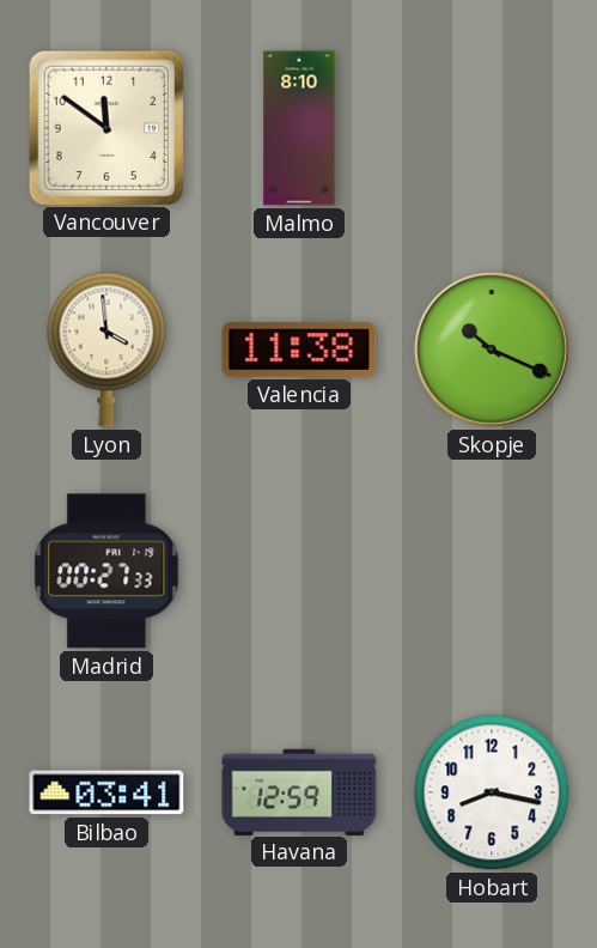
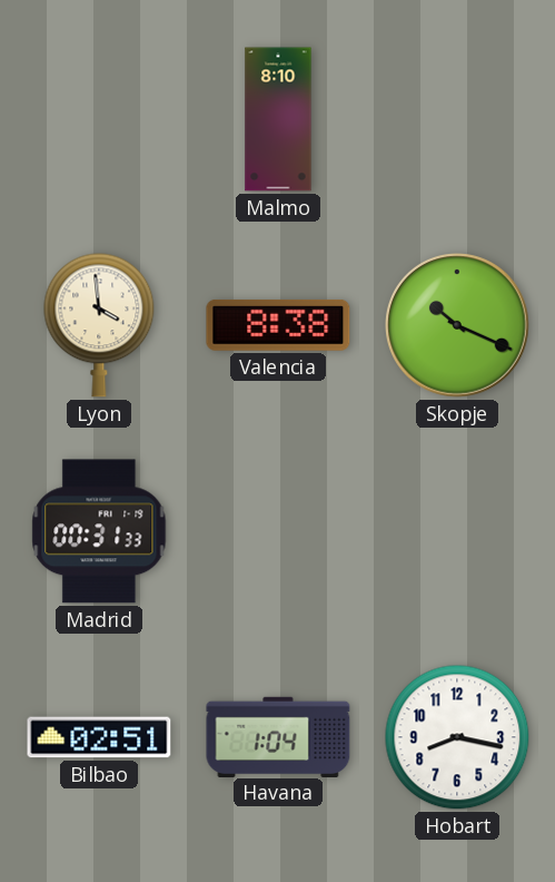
Vancouver: 11:51 -> none
Valencia: 11:38 -> 8:38
Madrid: 00:27 -> 00:31
Bilbao: 03:41 -> 02:51
Havana: 12:59 -> 1:04
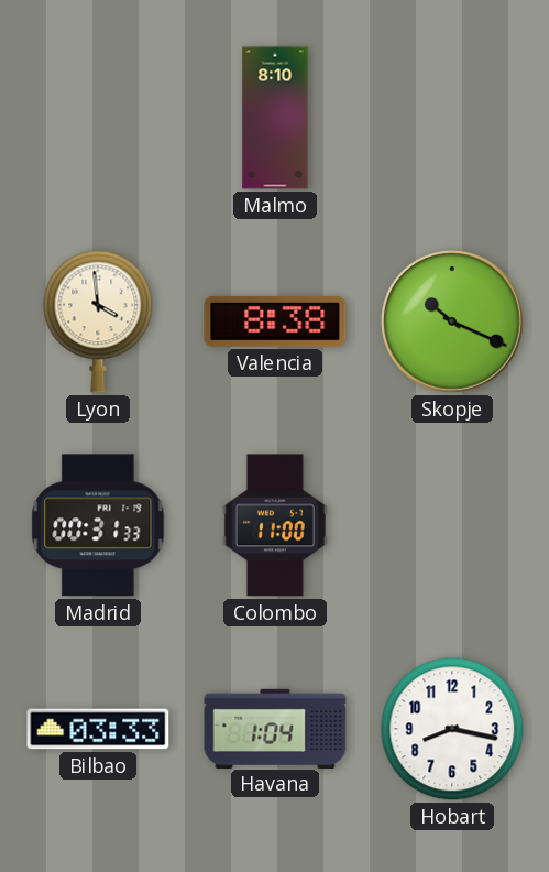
Colombo: none -> 11:00
Bilbao: 02:51 -> 03:33
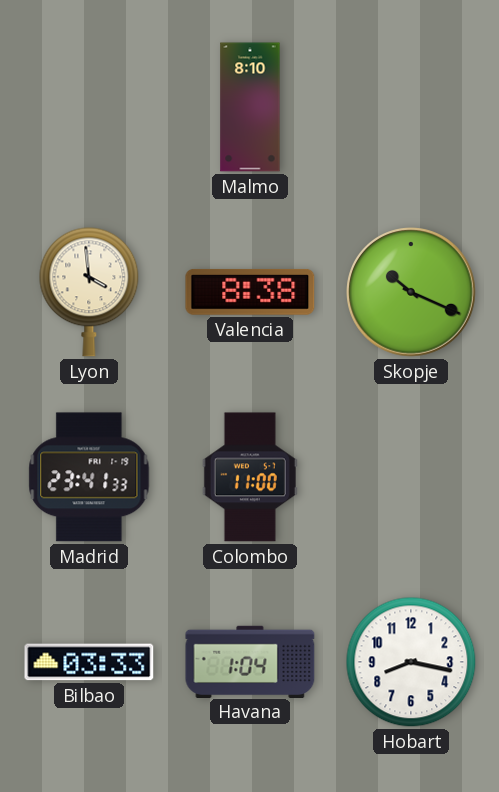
Madrid: 00:31 -> 23:41
